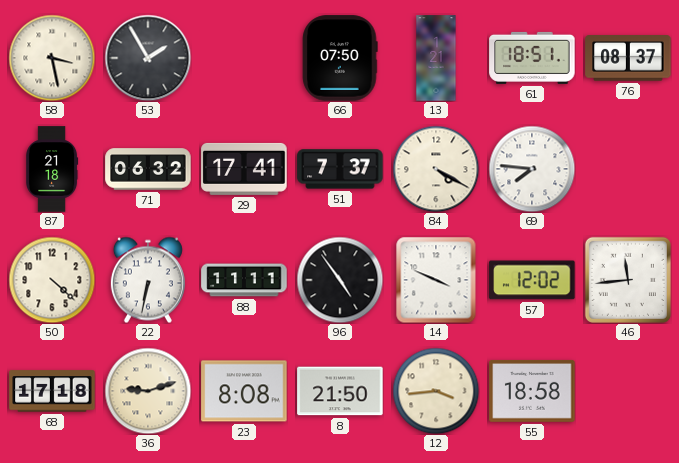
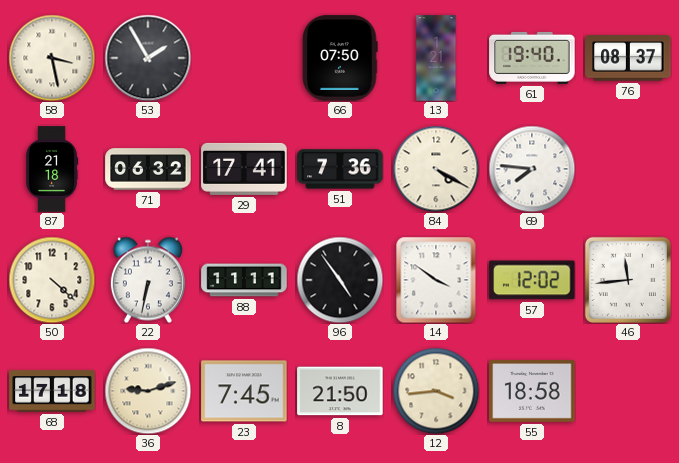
61: 18:51 -> 19:40
51: 7:37 -> 7:36
14: 3:49 -> 3:51
23: 8:08 -> 7:45
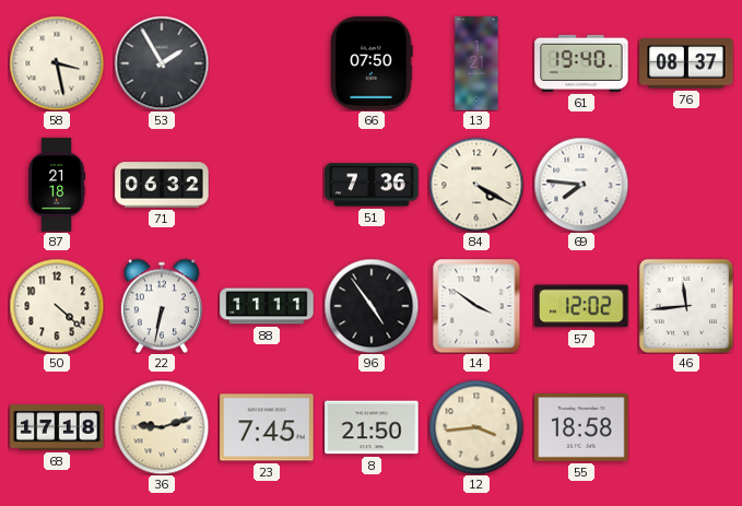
29: 17:41 -> none
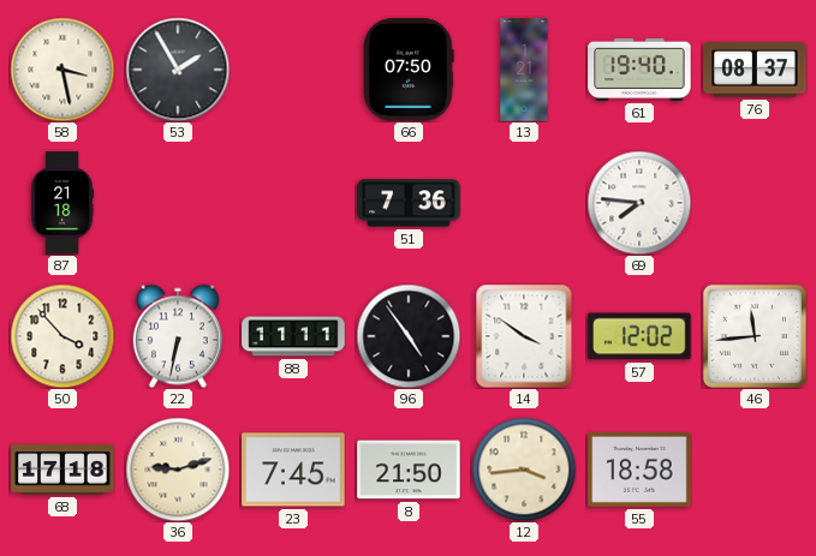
71: 06:32 -> none
84: 4:20 -> none
50: 4:22 -> 3:53
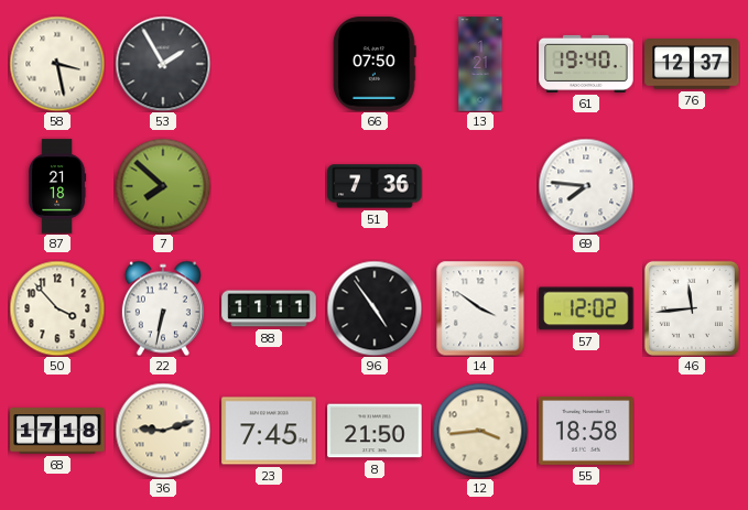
76: 08:37 -> 12:37
7: none -> 7:52
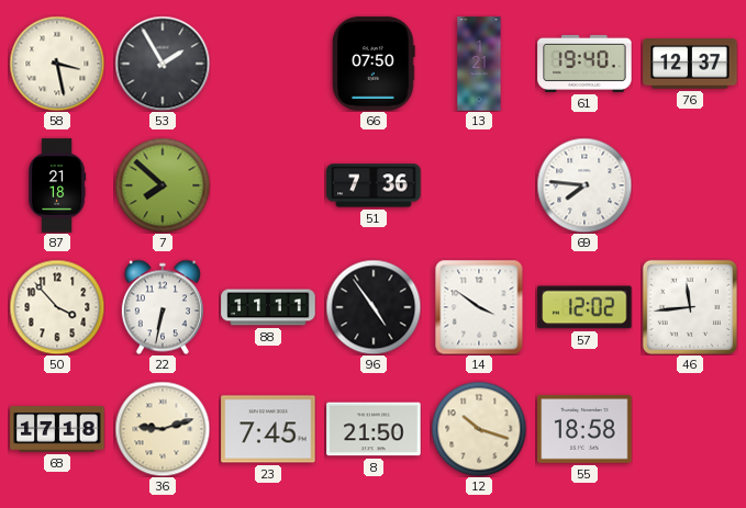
12: 3:44 -> 10:18
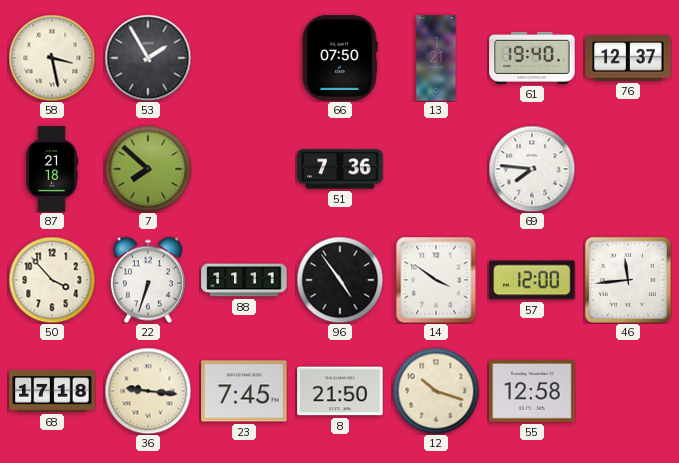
22: 6:32 -> 6:33
57: 12:02 -> 12:00
36: 9:12 -> 9:16
55: 18:58 -> 12:58
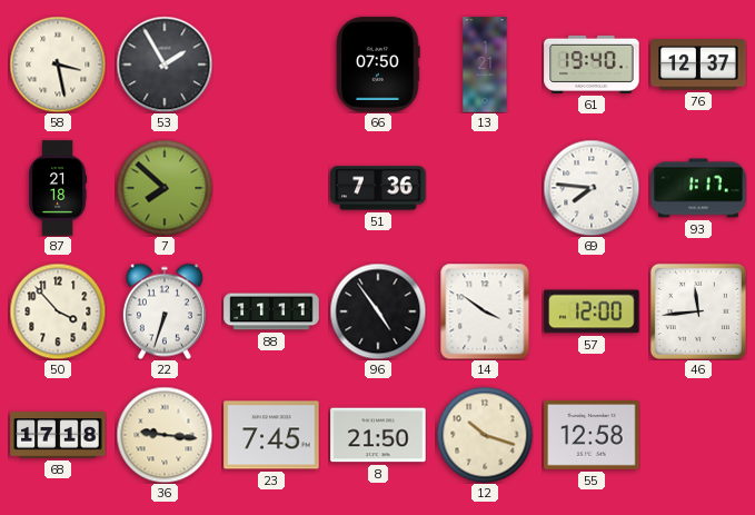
93: none -> 1:17
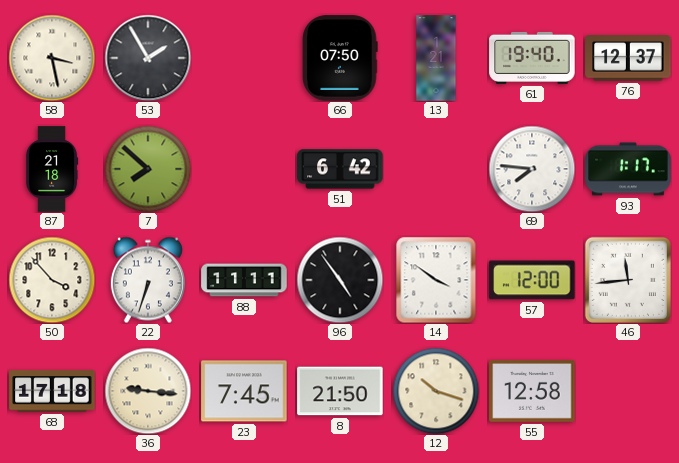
51: 7:36 -> 6:42
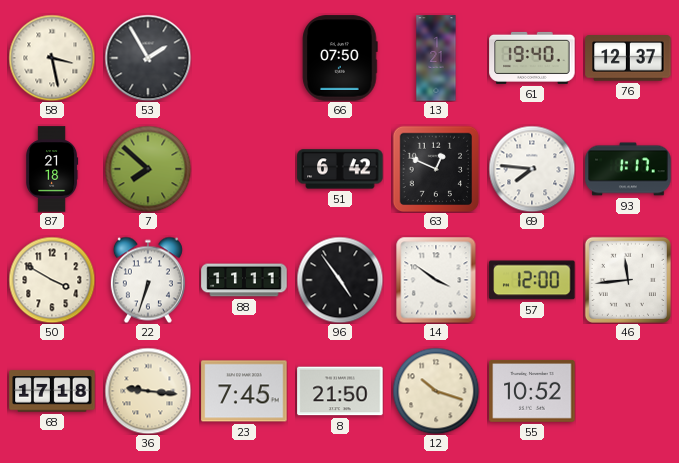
63: none -> 12:49
50: 3:53 -> 3:50
55: 12:58 -> 10:52
